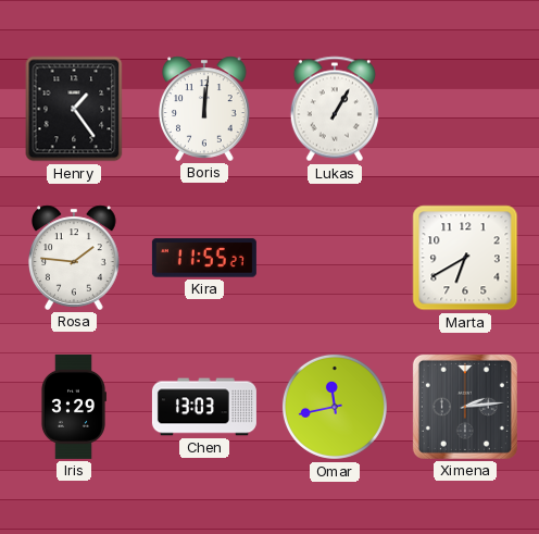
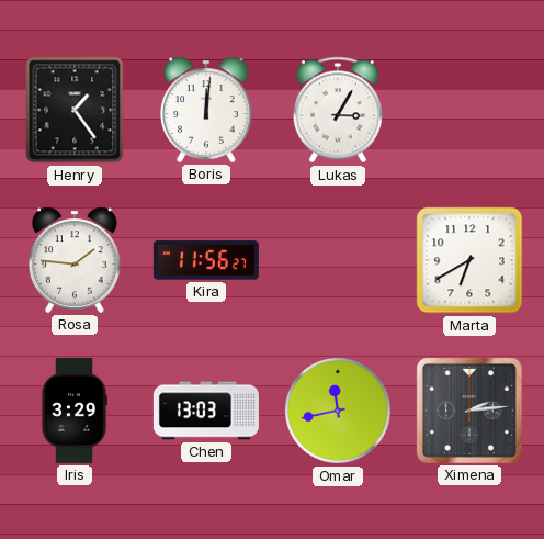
Lukas: 1:05 -> 3:05
Kira: 11:55 -> 11:56
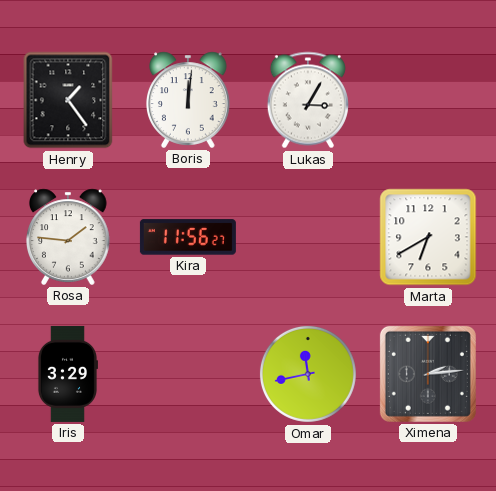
Chen: 13:03 -> none
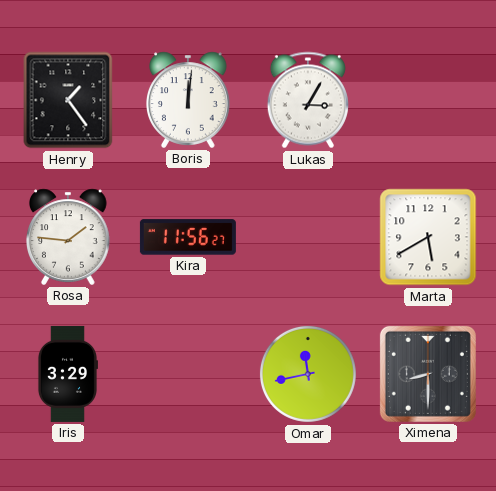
Marta: 6:40 -> 5:40
Ximena: 2:14 -> 8:30
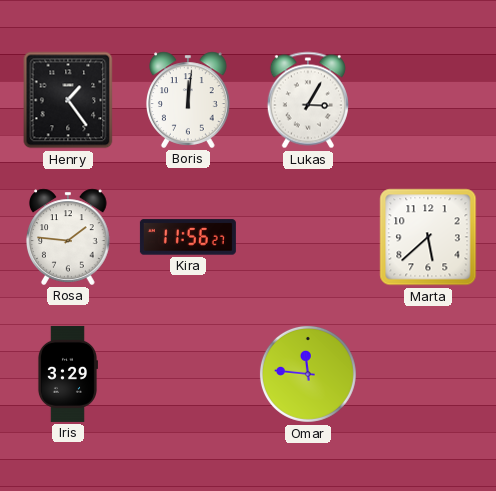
Marta: 5:40 -> 5:38
Omar: 11:43 -> 11:46
Ximena: 8:30 -> none
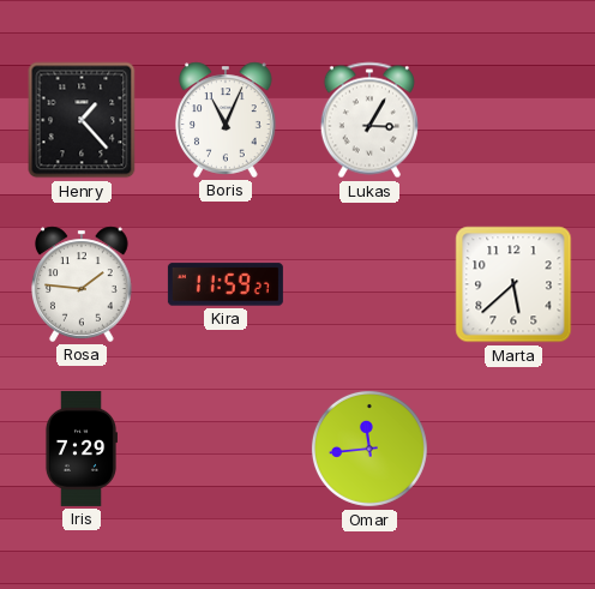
Henry: 1:24 -> 1:23
Boris: 12:01 -> 11:04
Kira: 11:56 -> 11:59
Iris: 3:29 -> 7:29
Omar: 11:46 -> 11:44
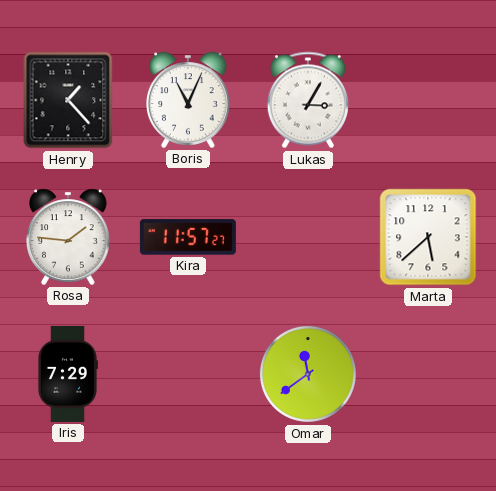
Kira: 11:59 -> 11:57
Omar: 11:44 -> 11:39
